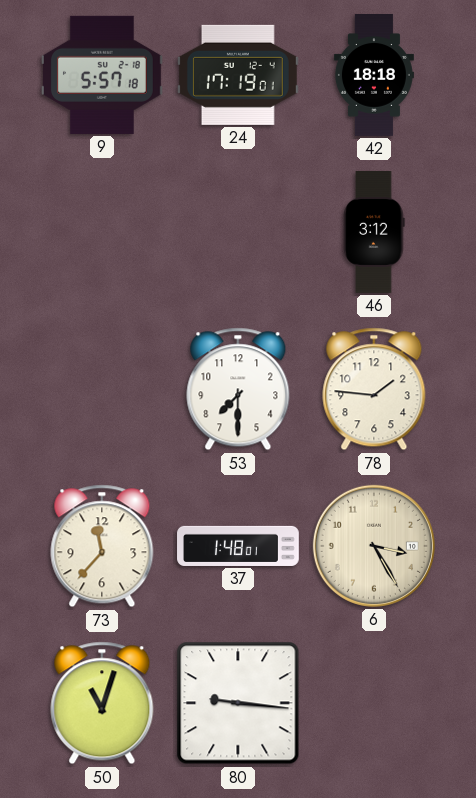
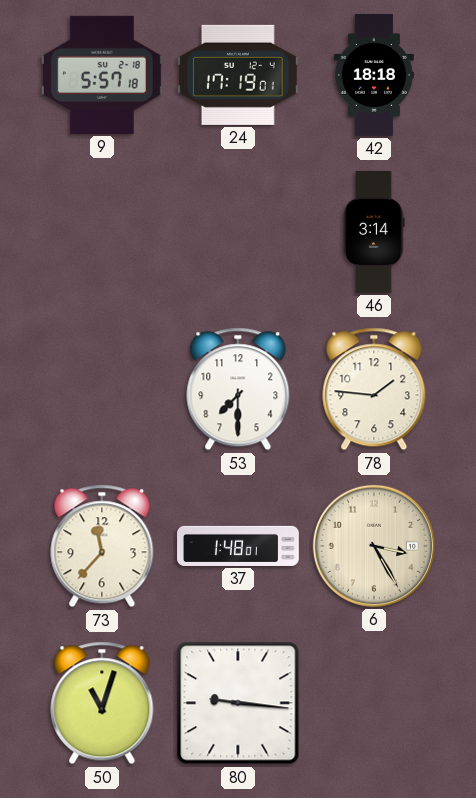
46: 3:12 -> 3:14
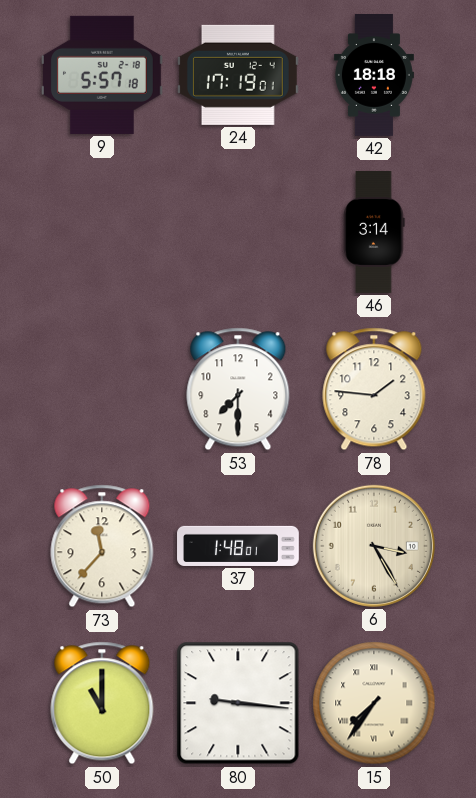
50: 11:03 -> 11:00
15: none -> 7:36
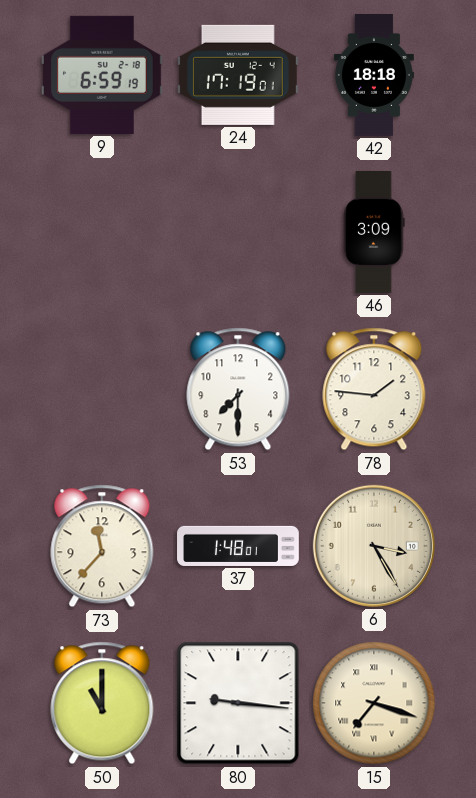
9: 5:57 -> 6:59
46: 3:14 -> 3:09
15: 7:36 -> 7:18
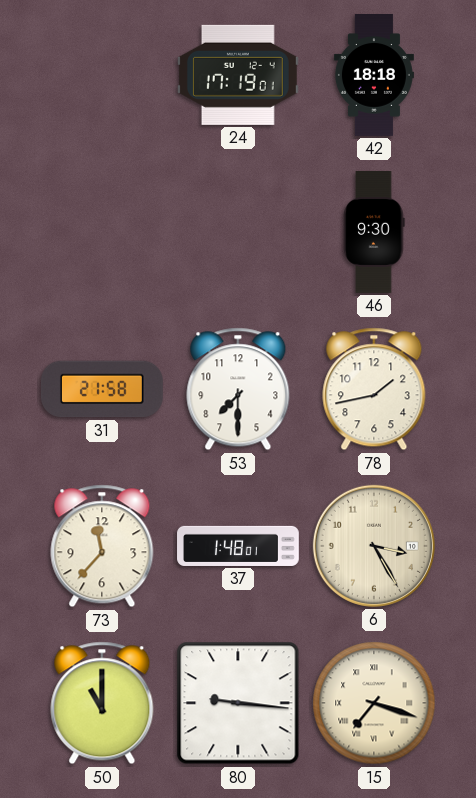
9: 6:59 -> none
46: 3:09 -> 9:30
31: none -> 21:58
78: 1:46 -> 1:43
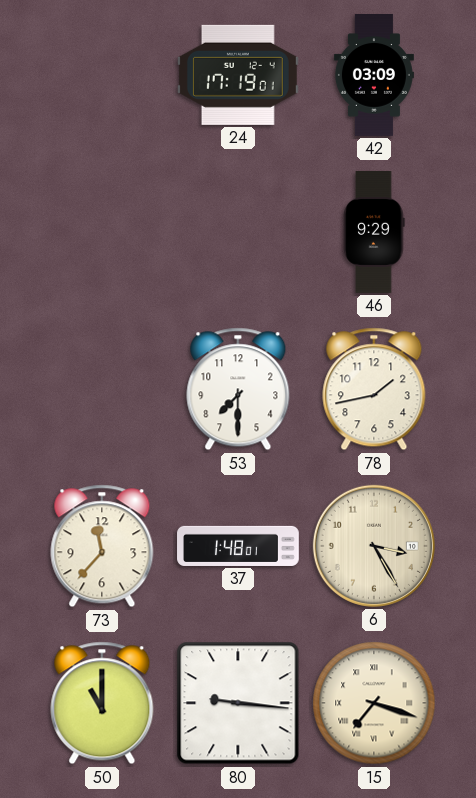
42: 18:18 -> 03:09
46: 9:30 -> 9:29
31: 21:58 -> none
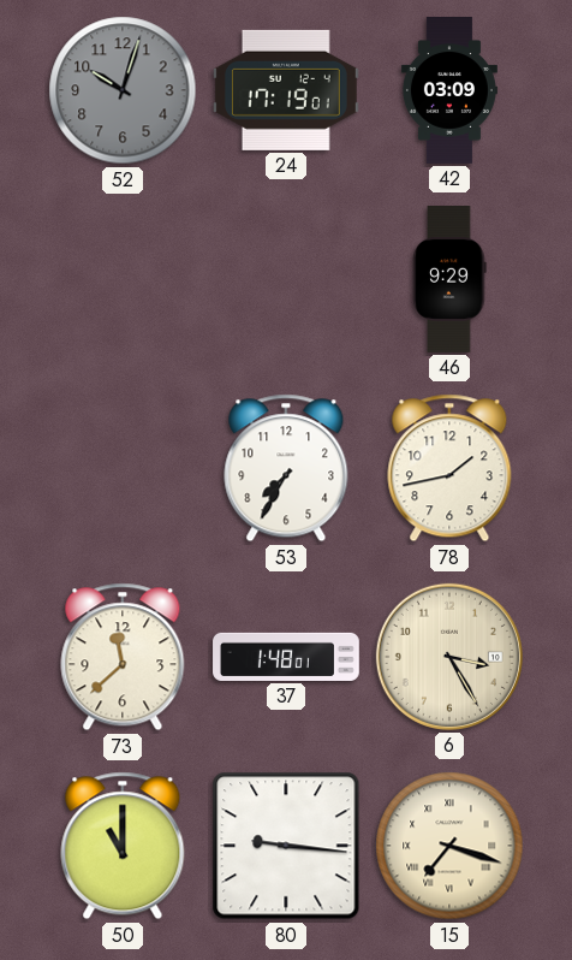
52: none -> 10:03
53: 7:30 -> 7:35
73: 11:37 -> 11:38
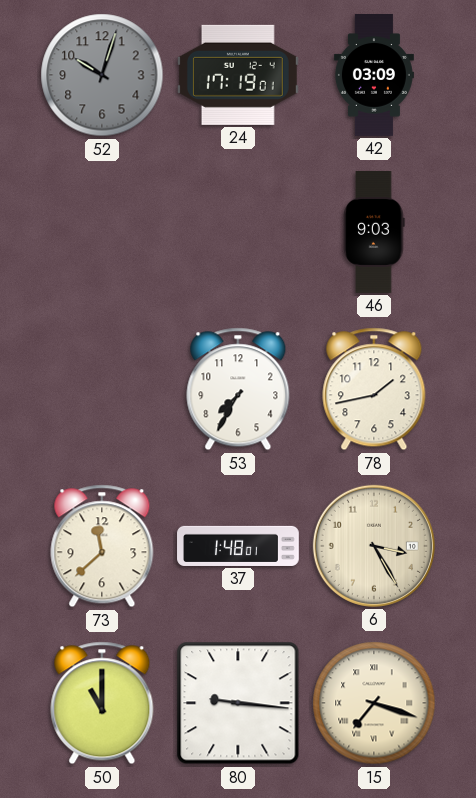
46: 9:29 -> 9:03
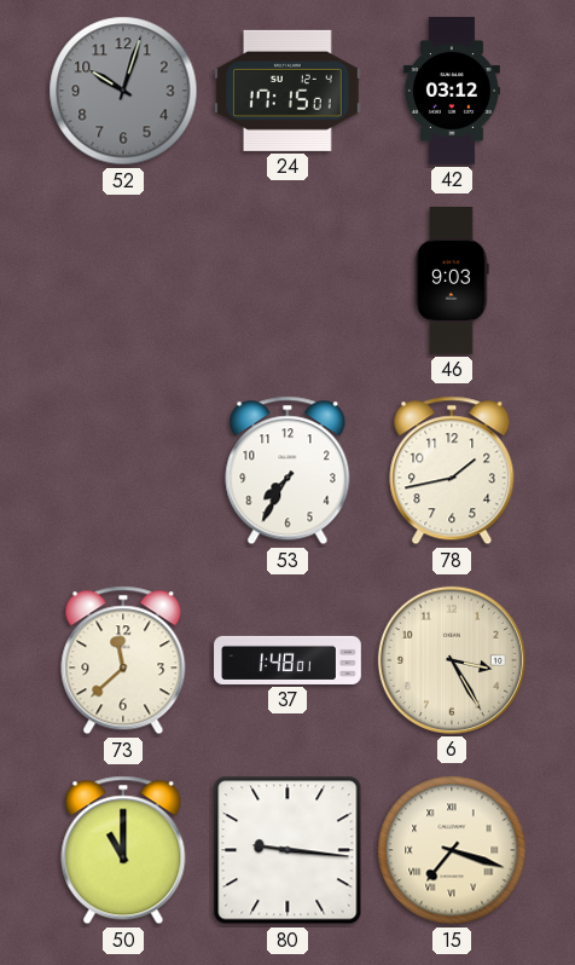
24: 17:19 -> 17:15
42: 03:09 -> 03:12
